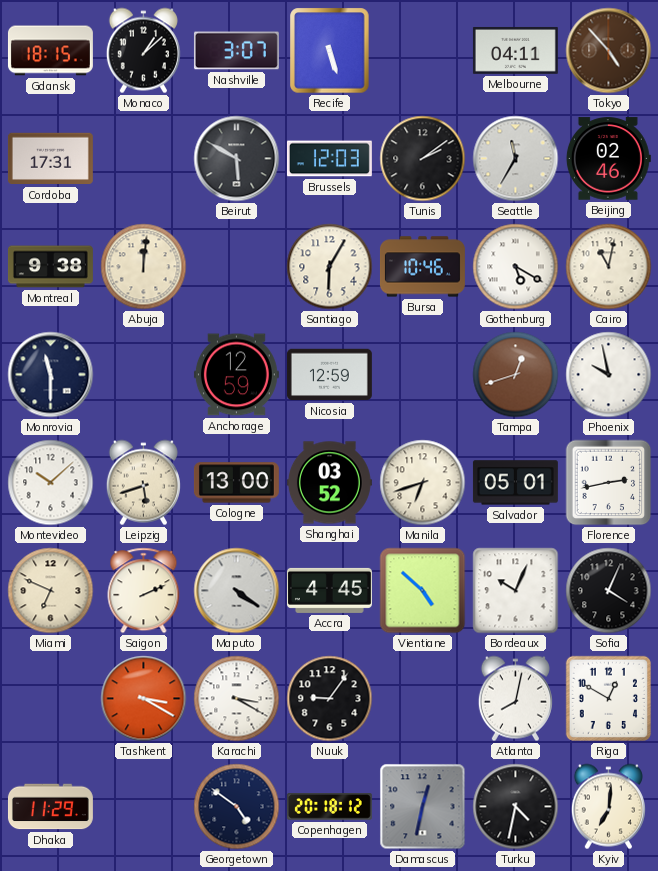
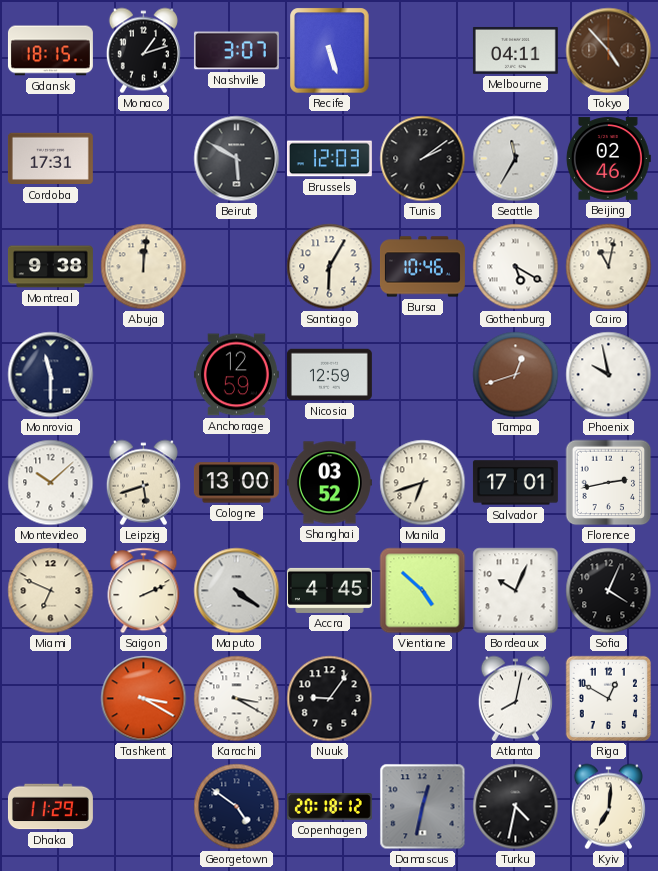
Monaco: 1:08 -> 1:12
Salvador: 05:01 -> 17:01
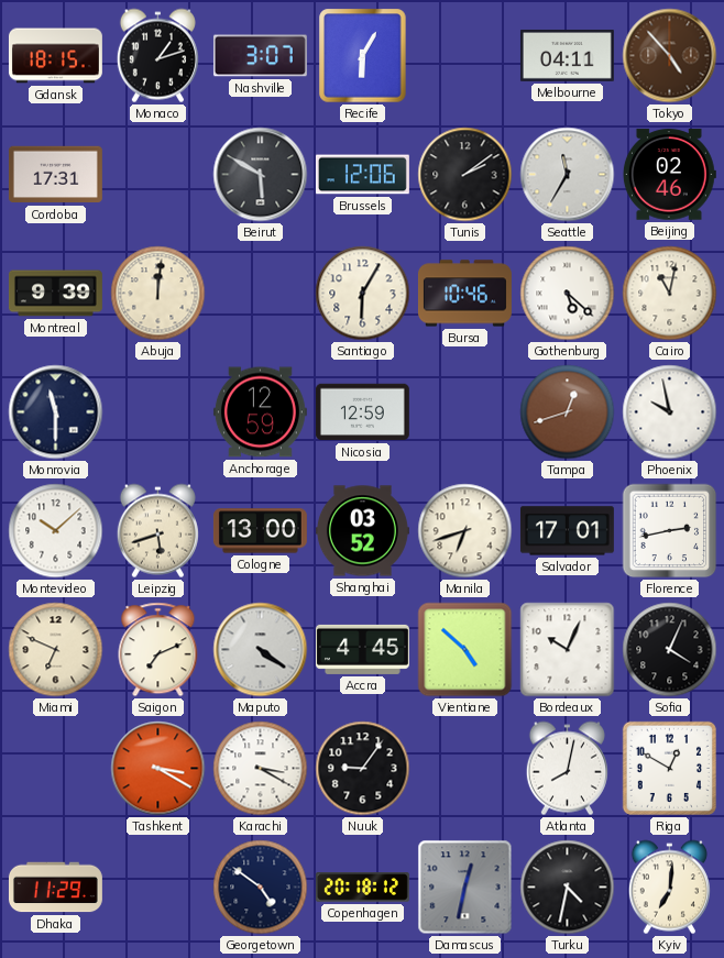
Recife: 5:27 -> 6:05
Brussels: 12:03 -> 12:06
Montreal: 9:38 -> 9:39
Gothenburg: 5:20 -> 5:22
Saigon: 2:11 -> 7:11
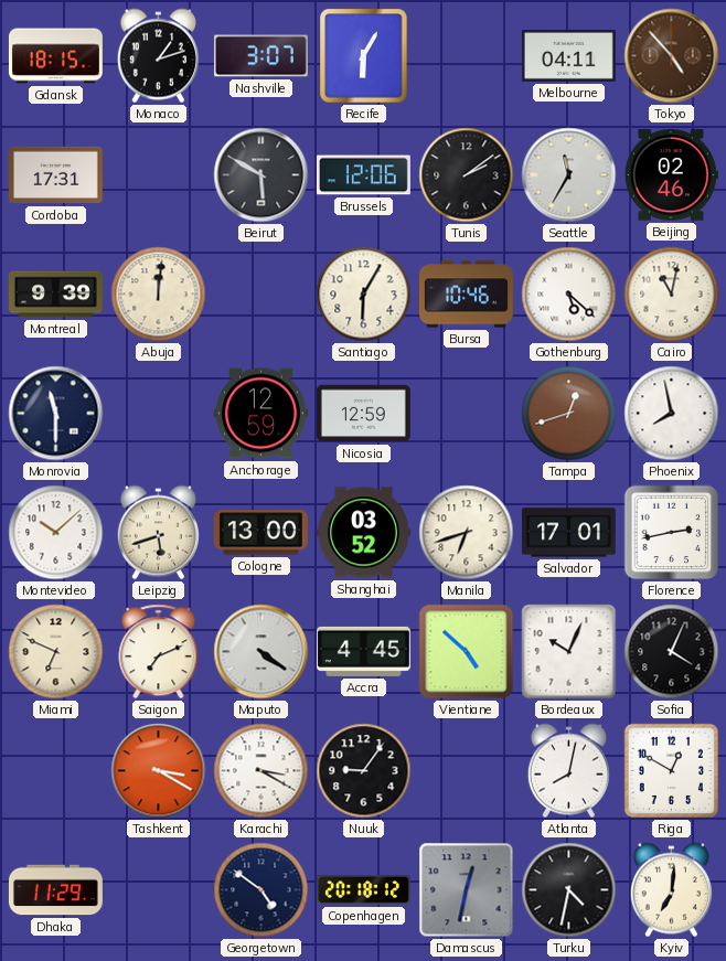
Phoenix: 9:58 -> 7:58
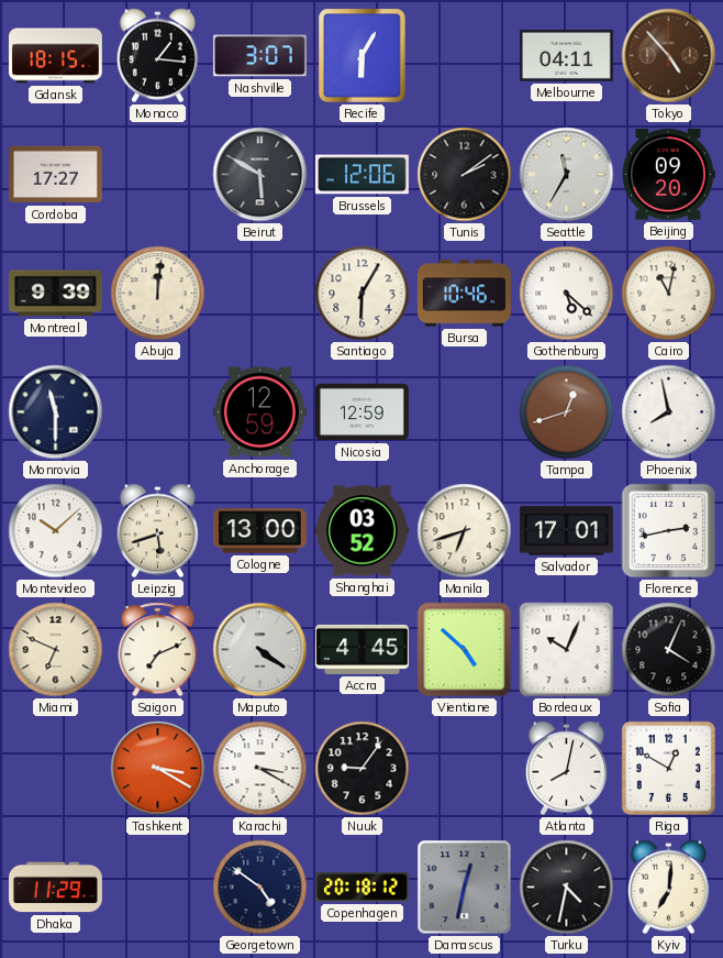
Monaco: 1:12 -> 1:16
Cordoba: 17:31 -> 17:27
Beijing: 02:46 -> 09:20
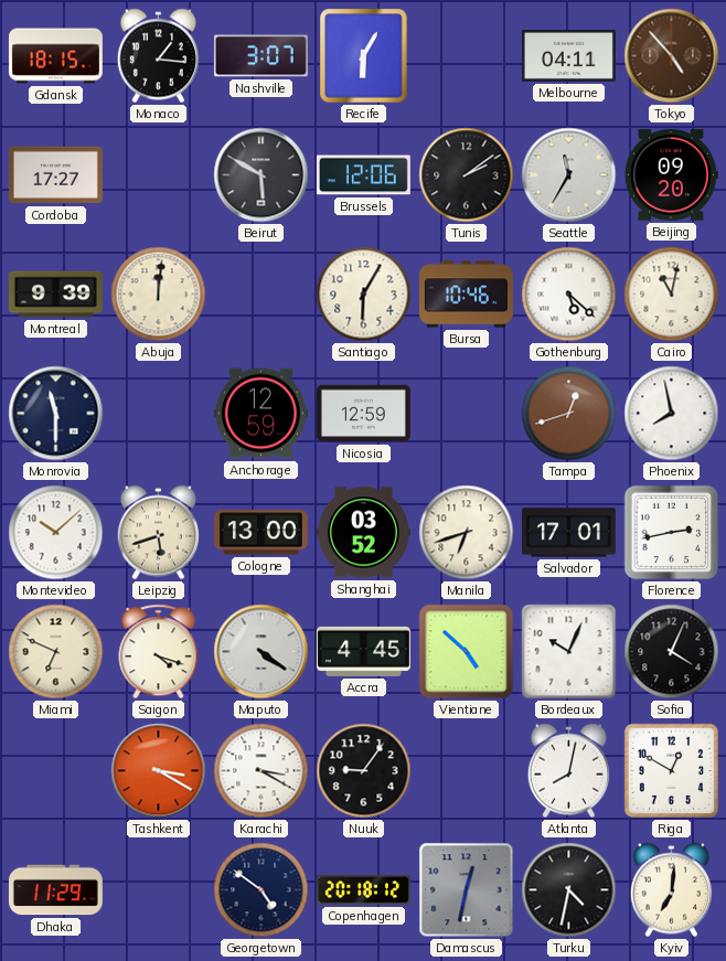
Saigon: 7:11 -> 4:18
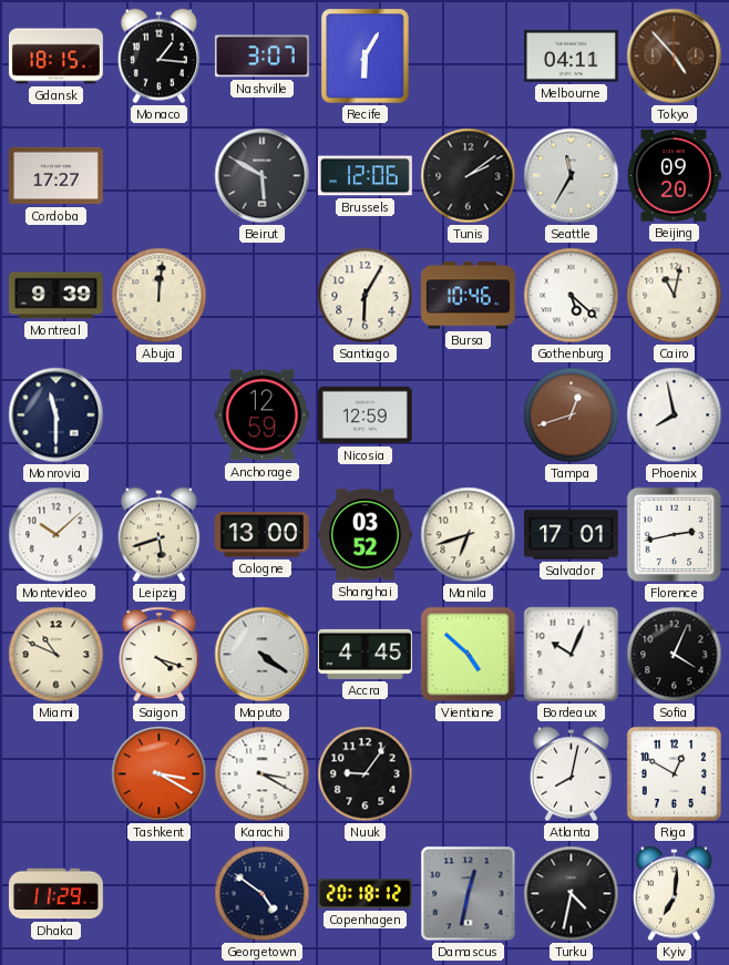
Miami: 6:49 -> 10:49
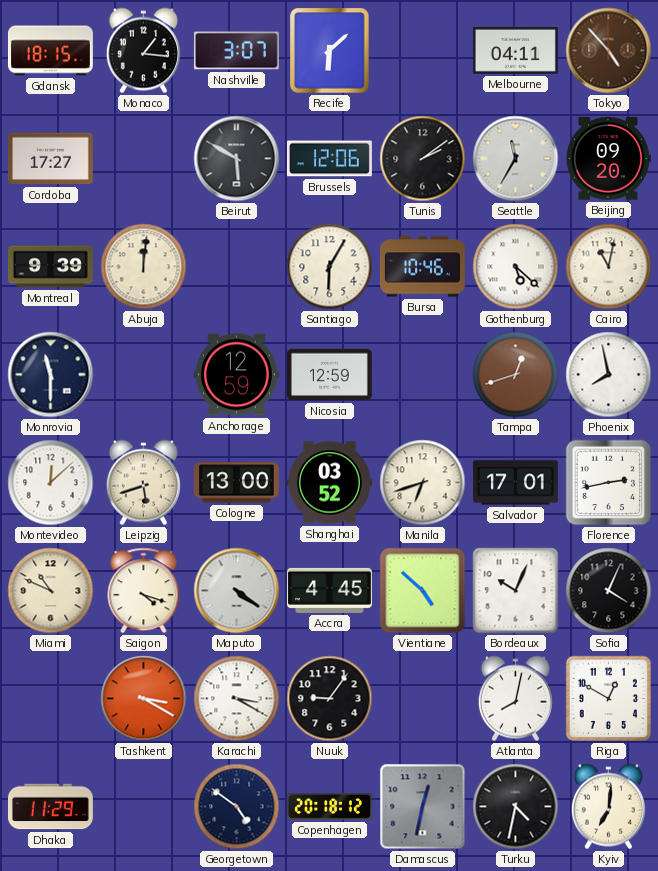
Recife: 6:05 -> 6:08
Montevideo: 10:08 -> 12:08
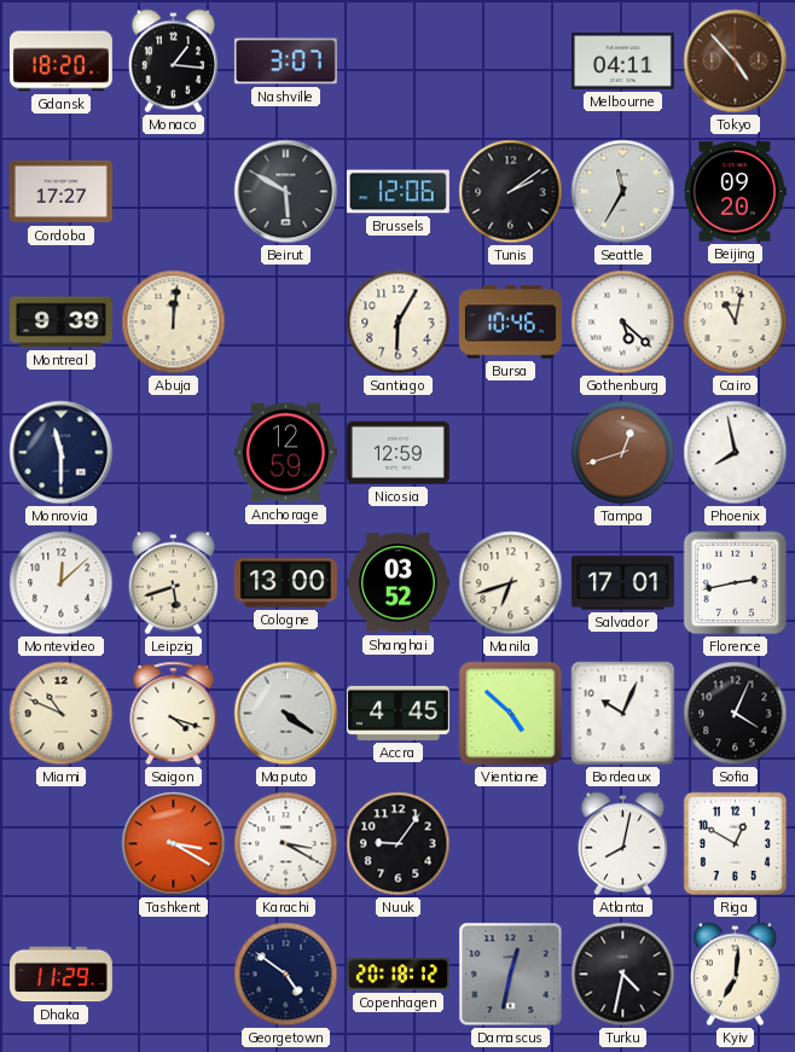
Gdansk: 18:15 -> 18:20
Recife: 6:08 -> none
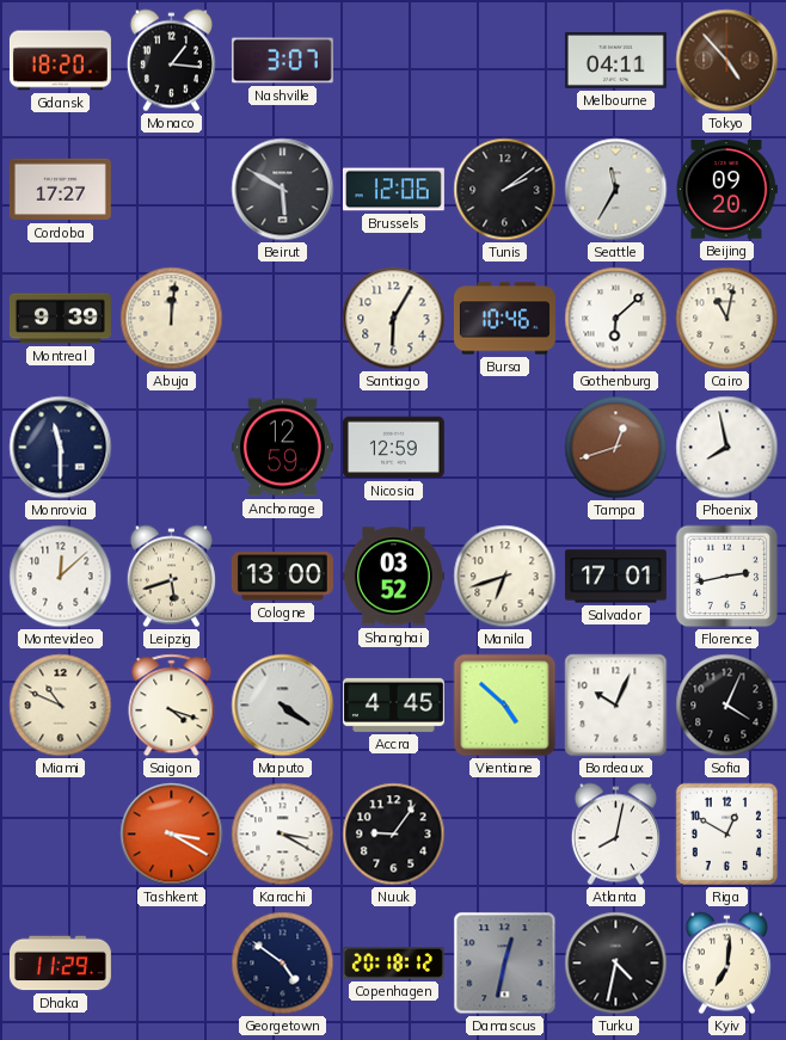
Gothenburg: 5:22 -> 6:08
